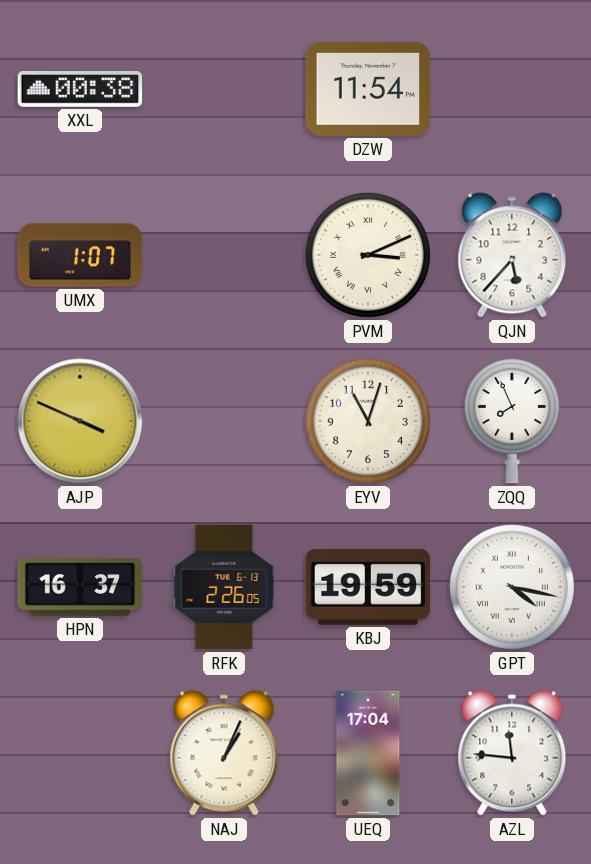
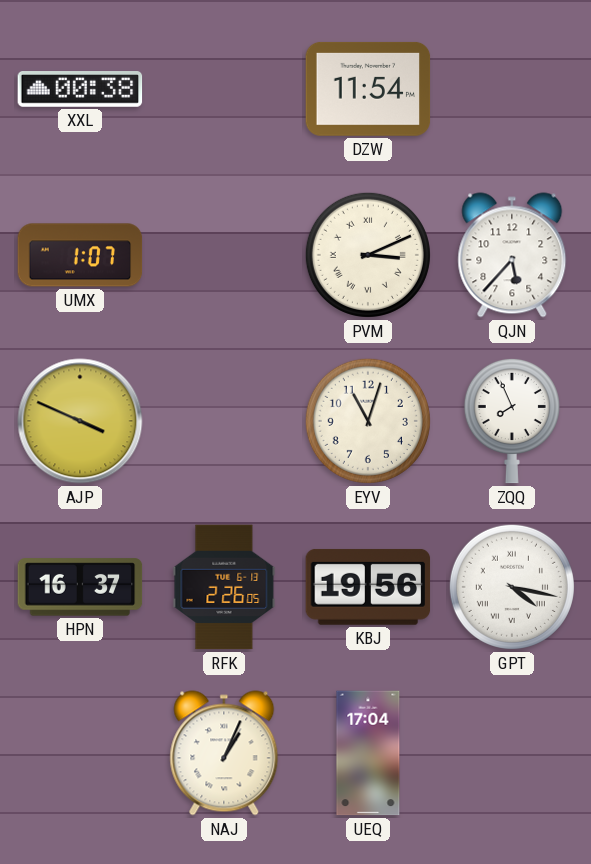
KBJ: 19:59 -> 19:56
AZL: 11:46 -> none
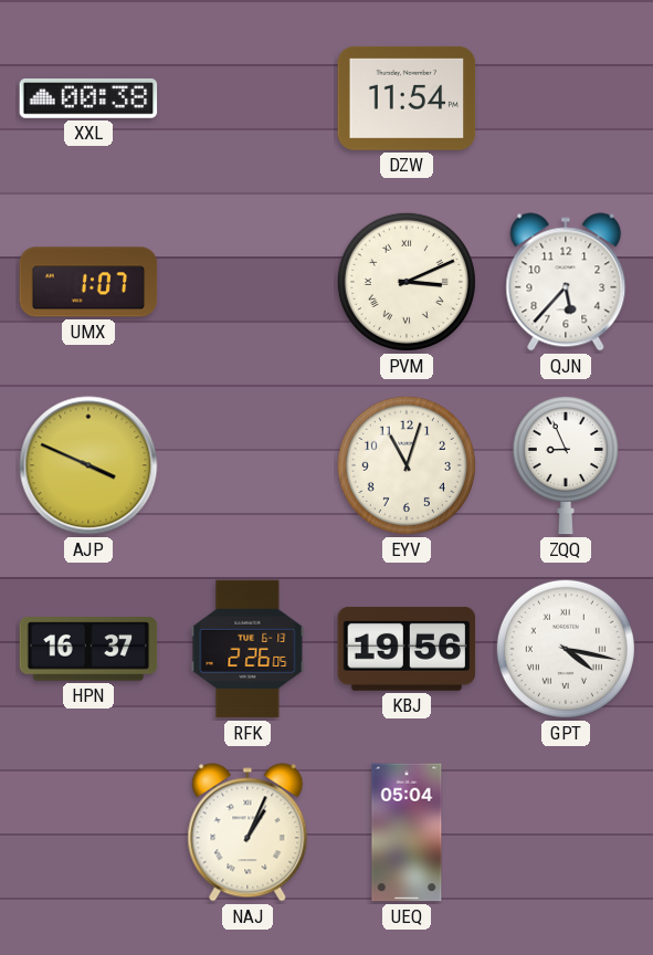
ZQQ: 7:56 -> 8:56
UEQ: 17:04 -> 05:04
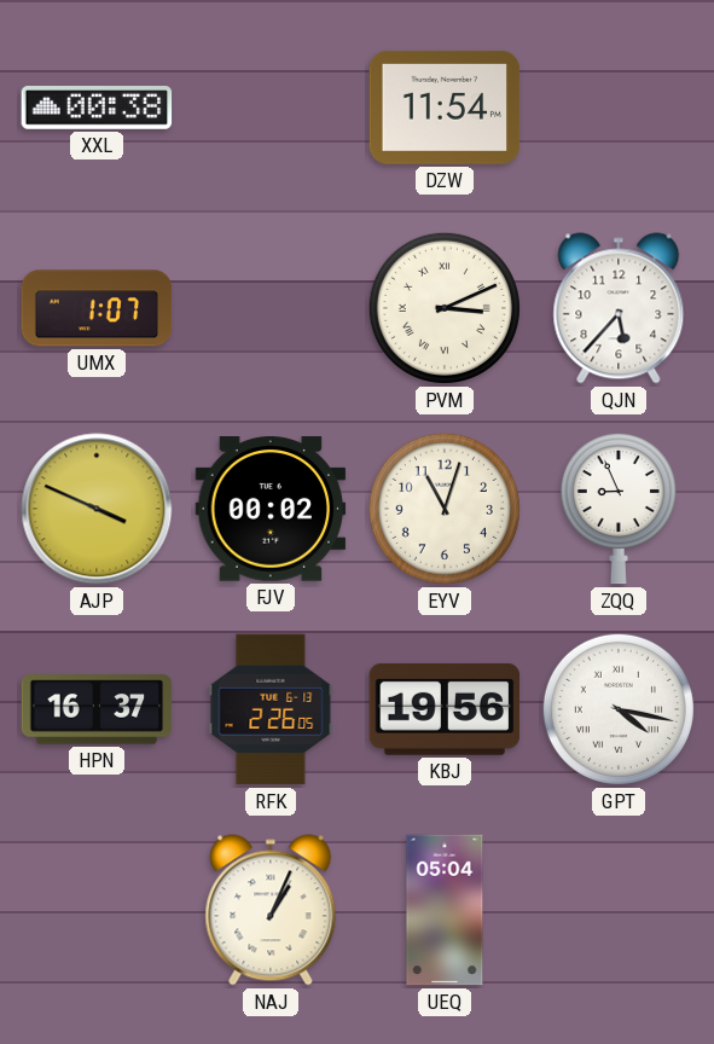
FJV: none -> 00:02
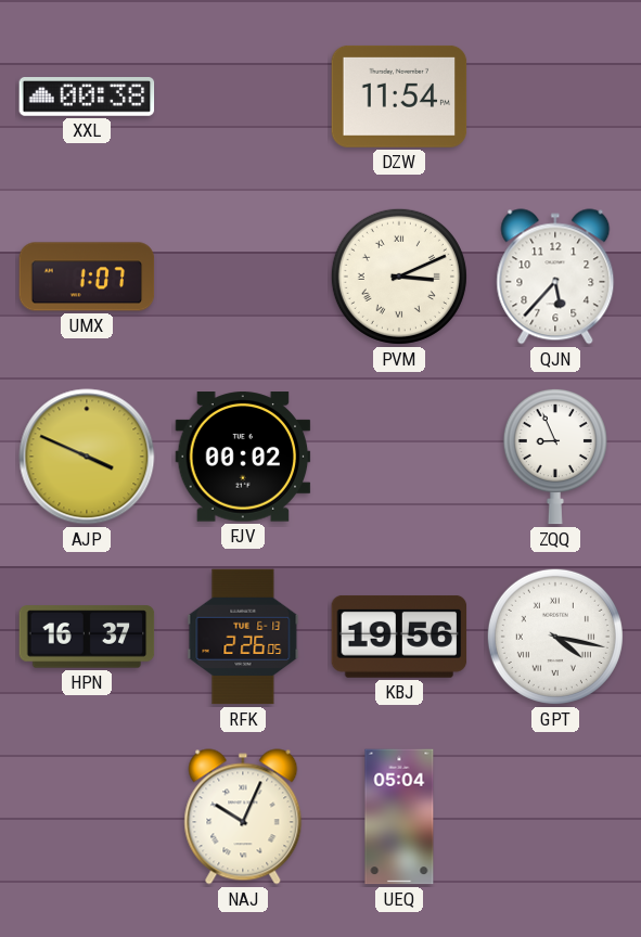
EYV: 11:03 -> none
NAJ: 1:04 -> 10:04
